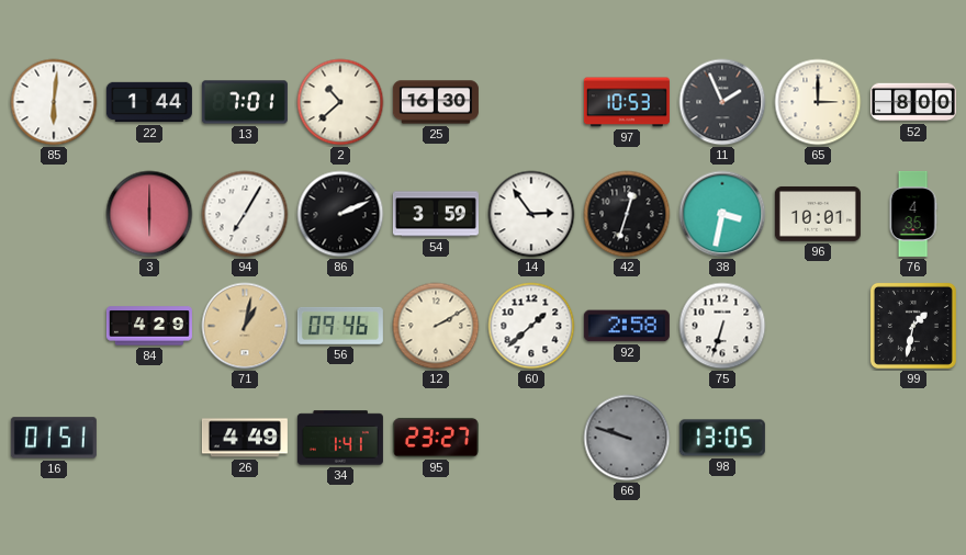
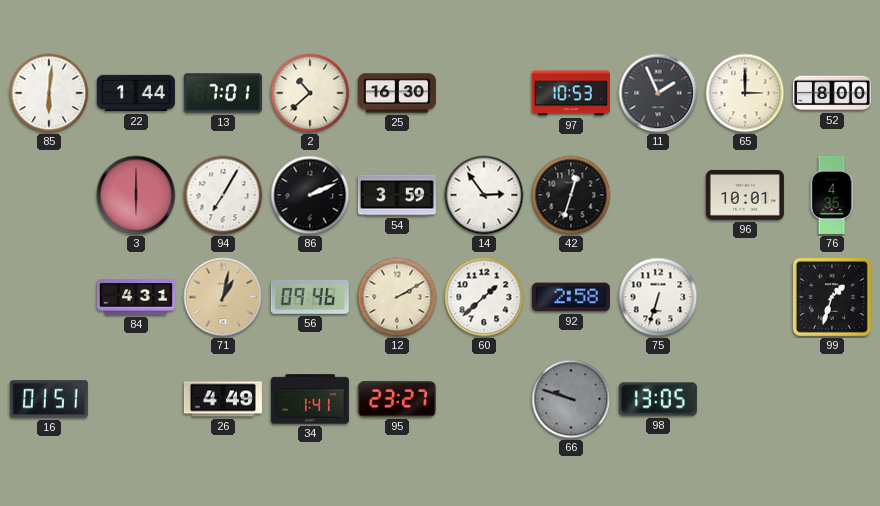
38: 3:32 -> none
84: 4:29 -> 4:31
99: 1:32 -> 1:33
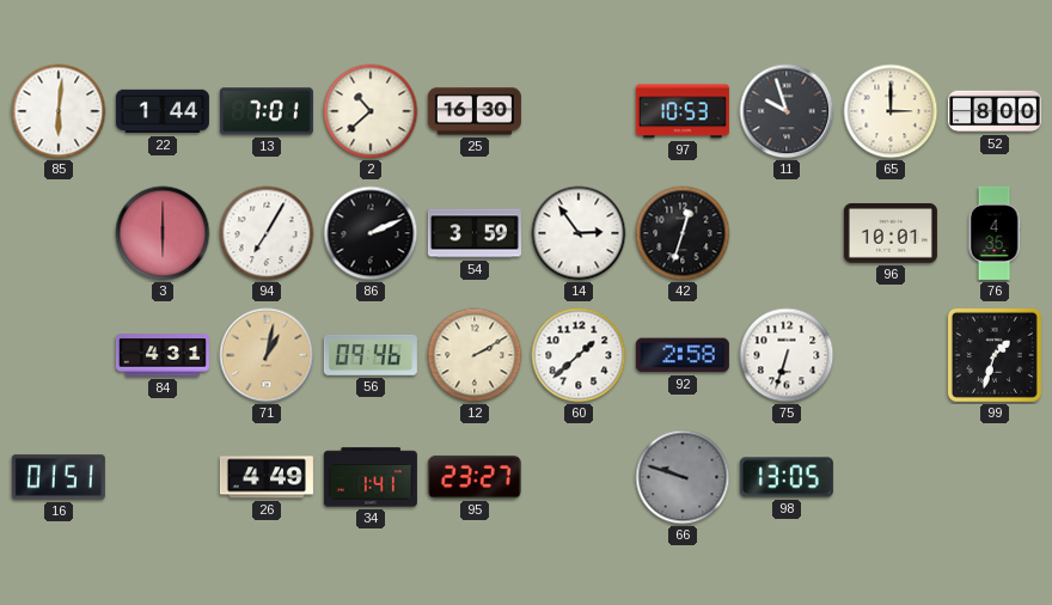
11: 1:56 -> 9:57
